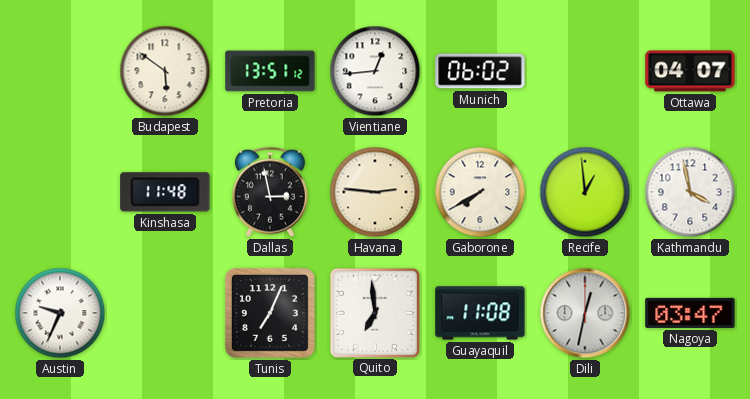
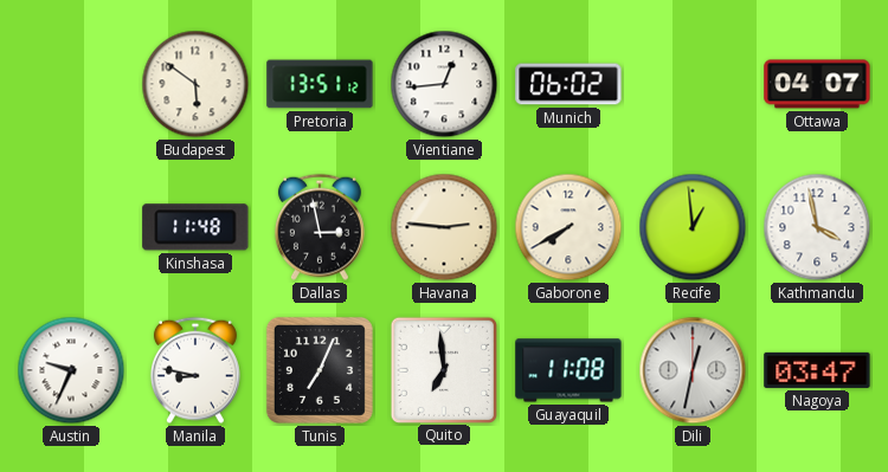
Manila: none -> 8:47
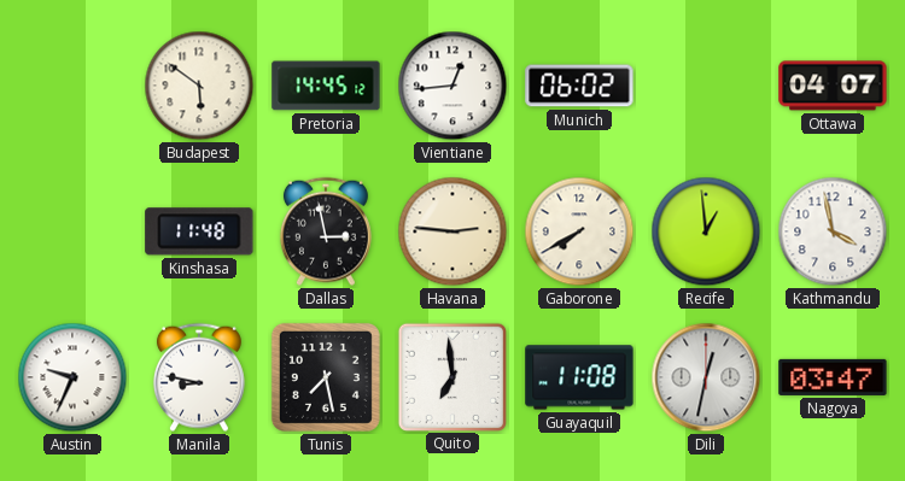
Pretoria: 13:51 -> 14:45
Tunis: 7:04 -> 7:28
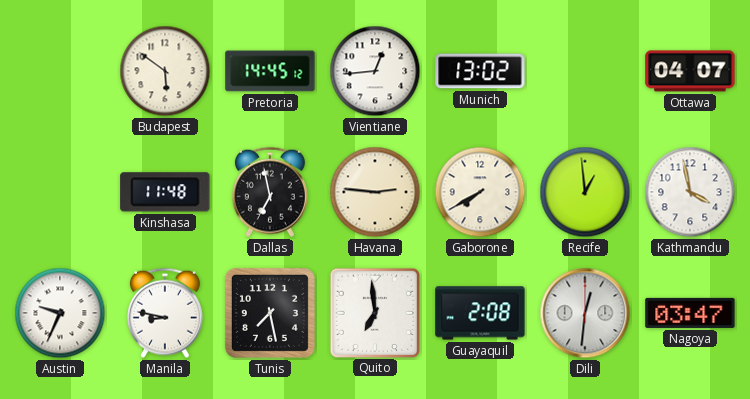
Munich: 06:02 -> 13:02
Dallas: 2:58 -> 6:58
Guayaquil: 11:08 -> 2:08
Dili: 12:32 -> 12:31
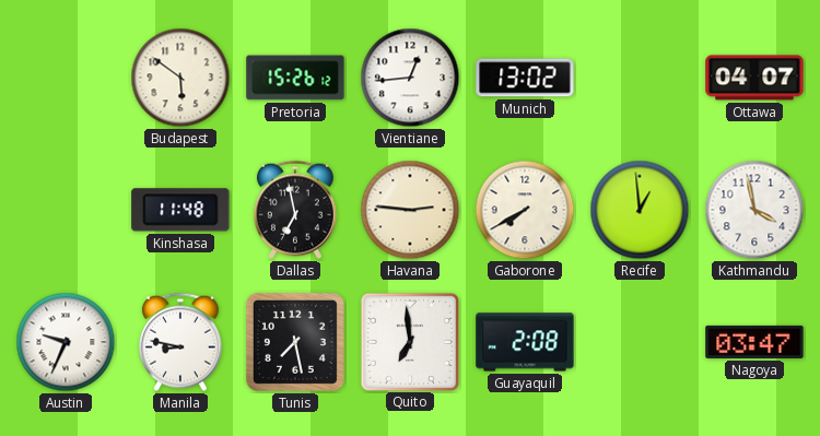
Pretoria: 14:45 -> 15:26
Dili: 12:31 -> none
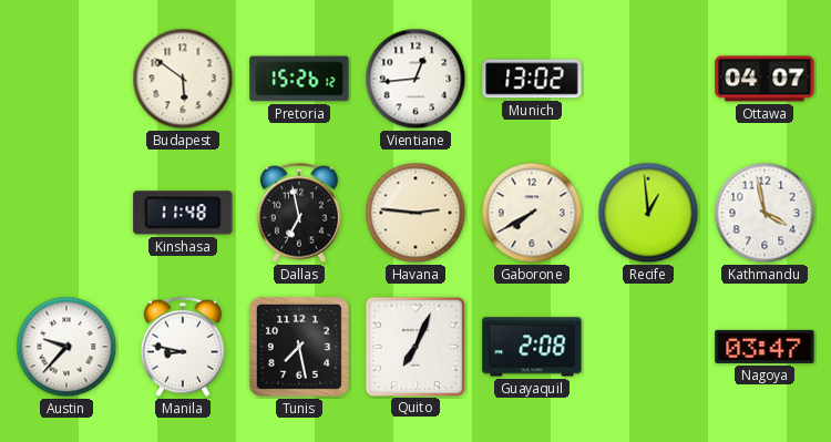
Austin: 9:34 -> 9:37
Quito: 6:59 -> 7:04
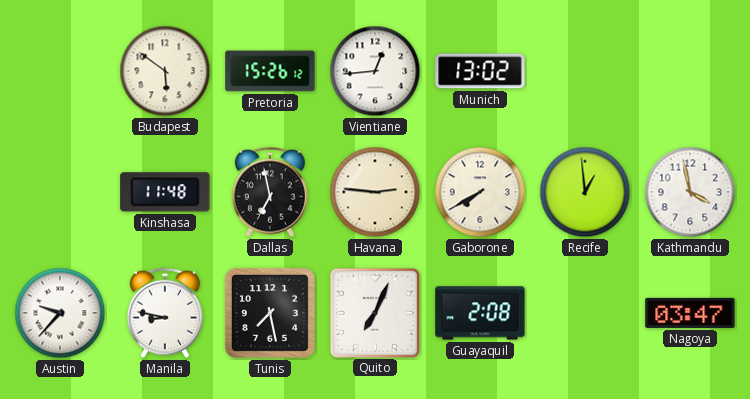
Ottawa: 04:07 -> none
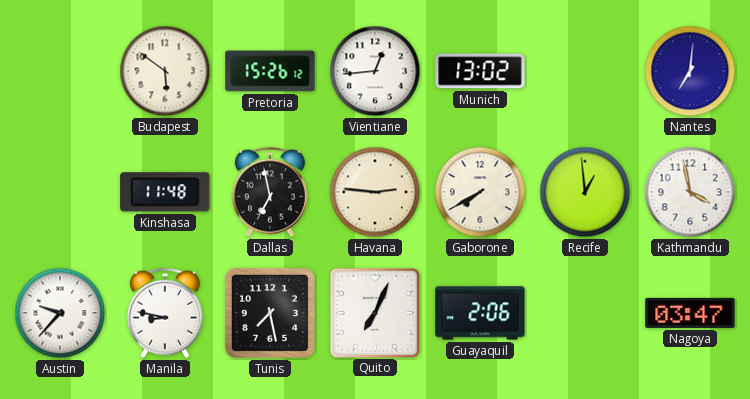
Nantes: none -> 7:01
Guayaquil: 2:08 -> 2:06
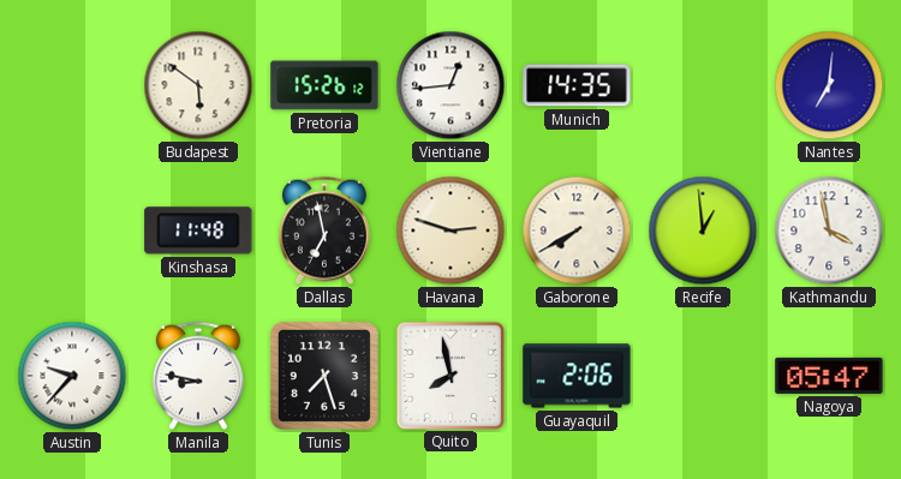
Munich: 13:02 -> 14:35
Havana: 2:46 -> 2:48
Tunis: 7:28 -> 7:27
Quito: 7:04 -> 7:58
Nagoya: 03:47 -> 05:47
